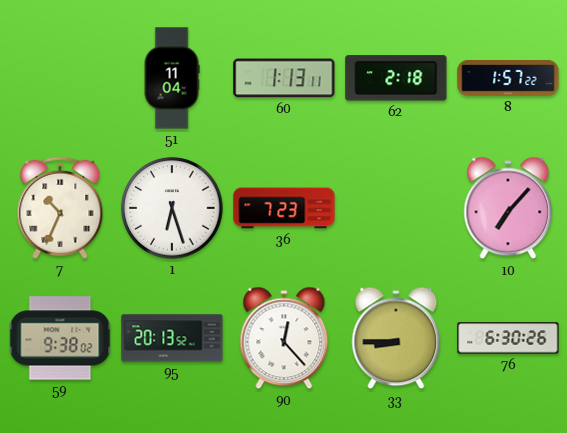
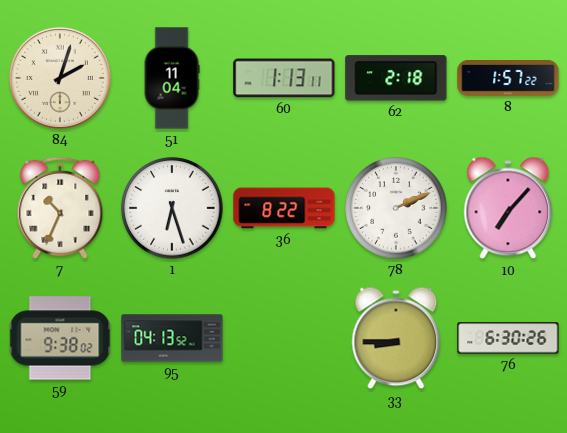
84: none -> 2:03
36: 7:23 -> 8:22
78: none -> 2:11
95: 20:13 -> 04:13
90: 12:23 -> none
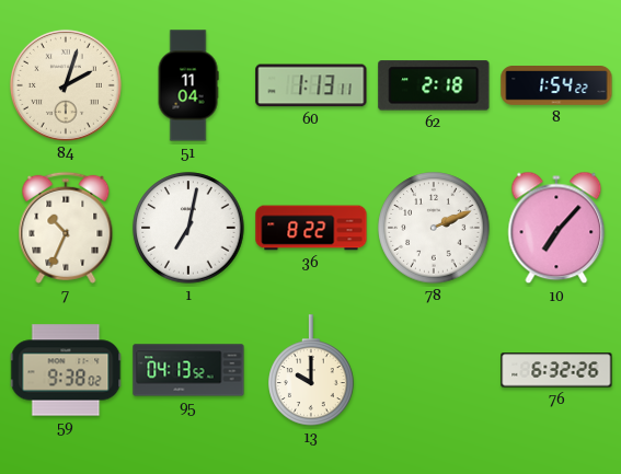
8: 1:57 -> 1:54
1: 6:27 -> 7:02
13: none -> 10:00
33: 8:45 -> none
76: 6:30 -> 6:32
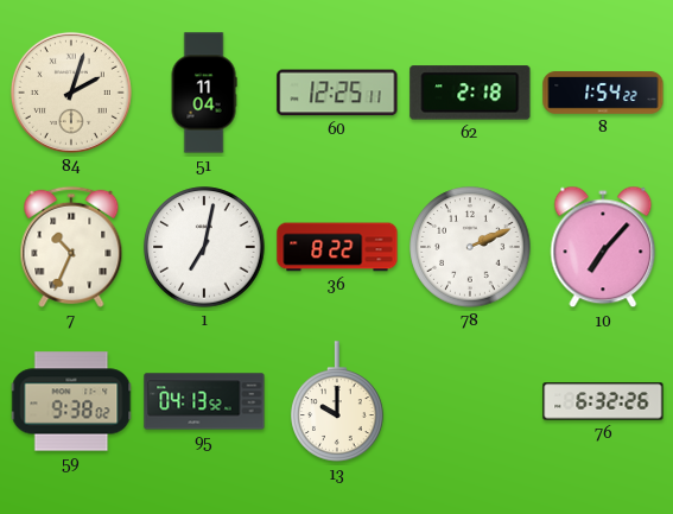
60: 1:13 -> 12:25
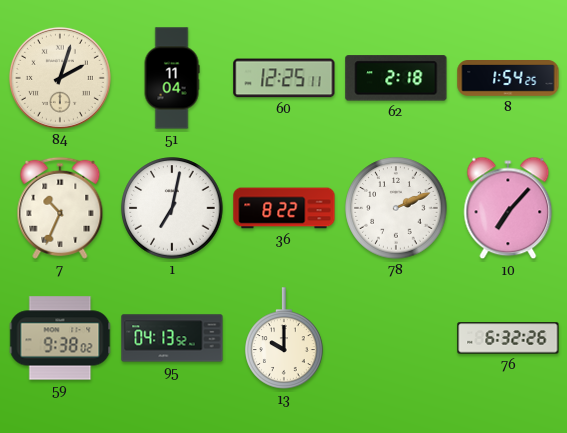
8: 1:54:22 -> 1:54:25
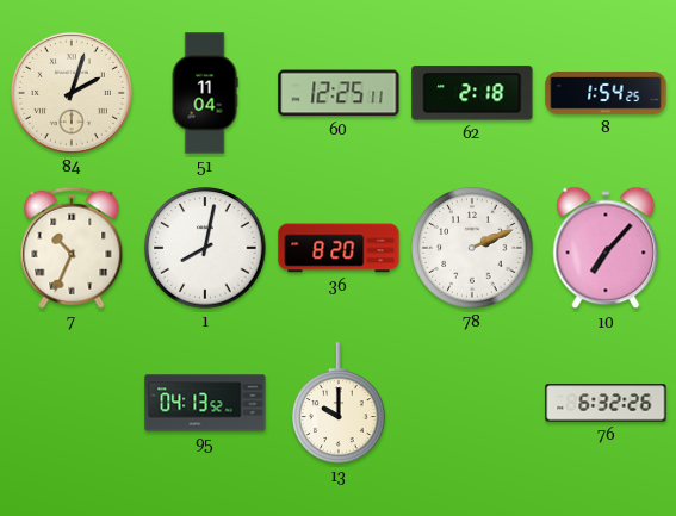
1: 7:02 -> 8:02
36: 8:22 -> 8:20
59: 9:38 -> none
